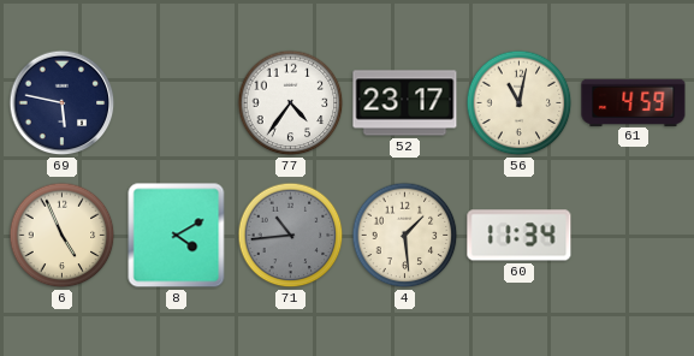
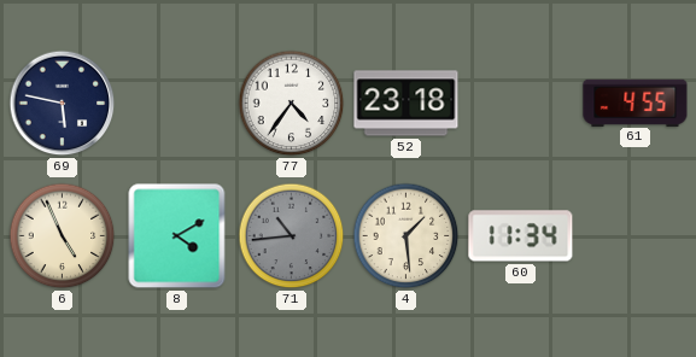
52: 23:17 -> 23:18
56: 11:02 -> none
61: 4:59 -> 4:55
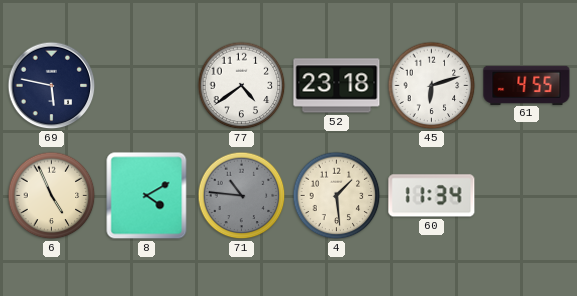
77: 4:36 -> 4:39
45: none -> 6:12
71: 10:44 -> 10:46
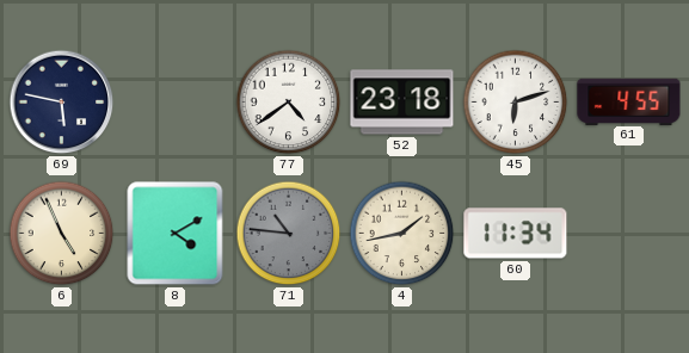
4: 1:29 -> 1:43
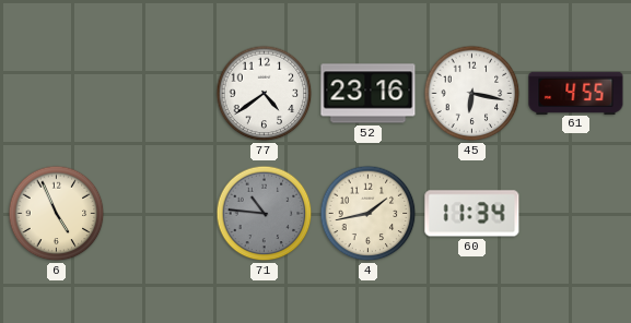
69: 5:47 -> none
52: 23:18 -> 23:16
45: 6:12 -> 6:17
8: 4:10 -> none
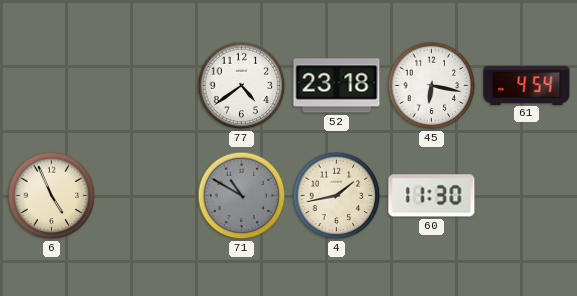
52: 23:16 -> 23:18
61: 4:55 -> 4:54
71: 10:46 -> 10:50
60: 11:34 -> 11:30
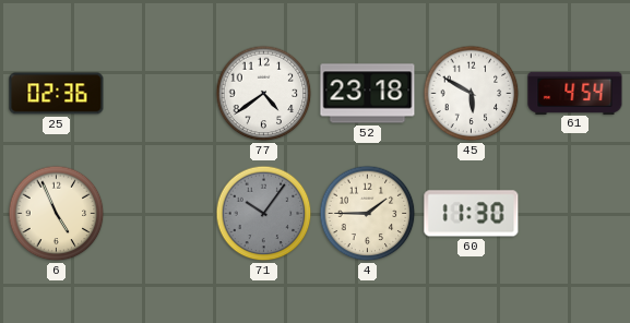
25: none -> 02:36
45: 6:17 -> 5:50
71: 10:50 -> 10:06
4: 1:43 -> 1:45
